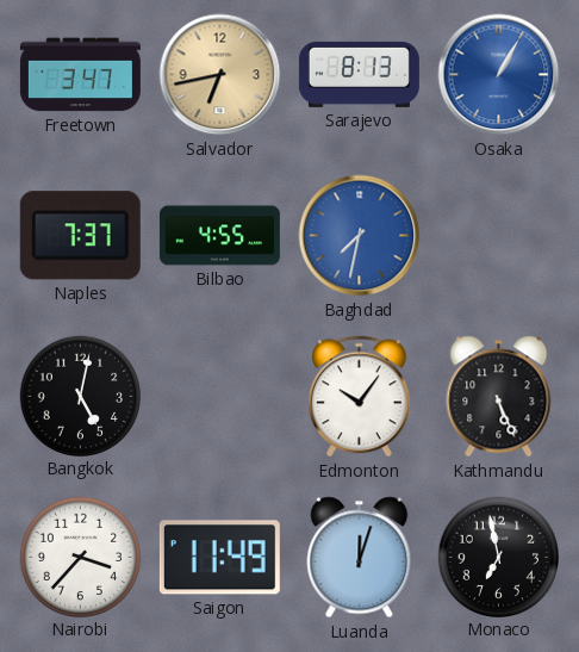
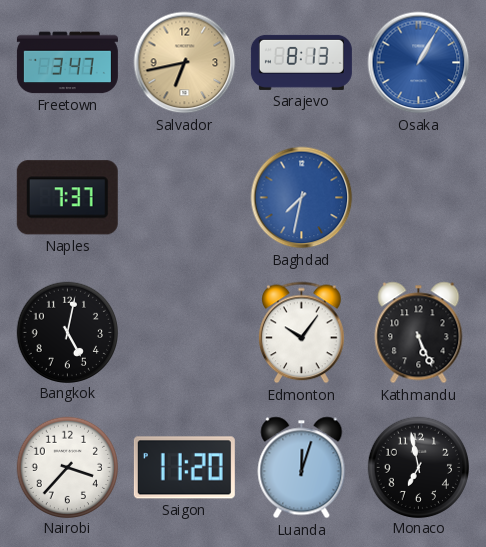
Bilbao: 4:55 -> none
Saigon: 11:49 -> 11:20
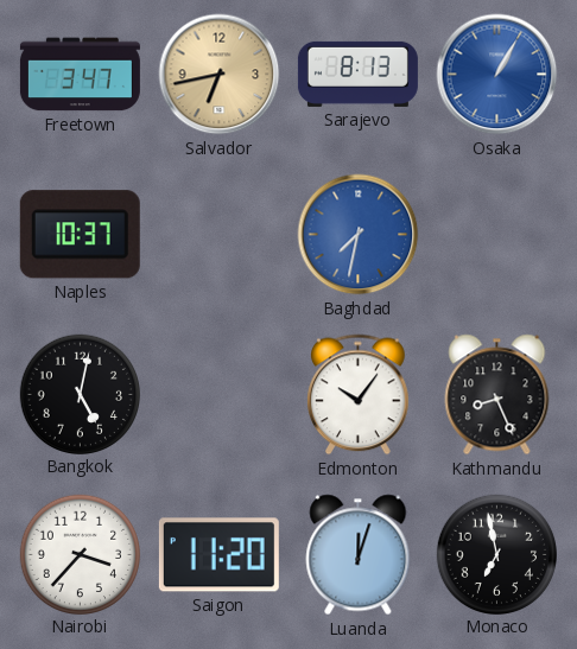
Naples: 7:37 -> 10:37
Kathmandu: 5:26 -> 8:26
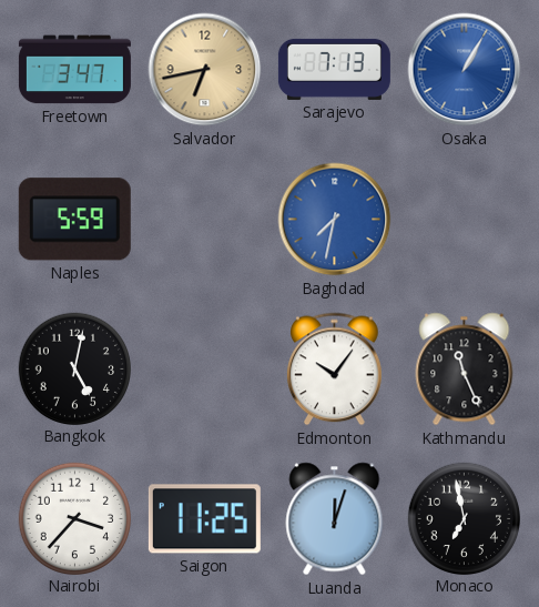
Sarajevo: 8:13 -> 7:13
Naples: 10:37 -> 5:59
Kathmandu: 8:26 -> 11:26
Saigon: 11:20 -> 11:25
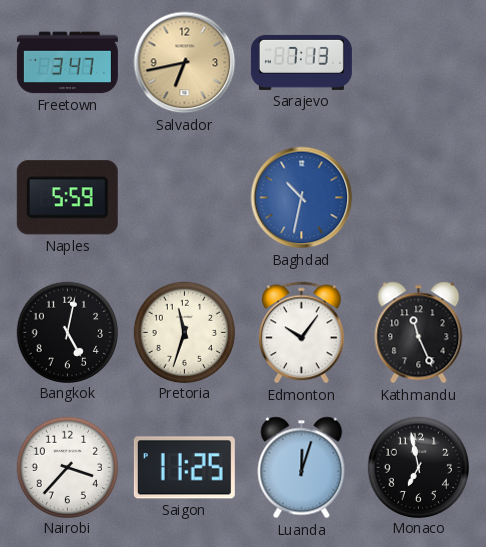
Osaka: 1:05 -> none
Baghdad: 7:32 -> 10:32
Pretoria: none -> 11:33
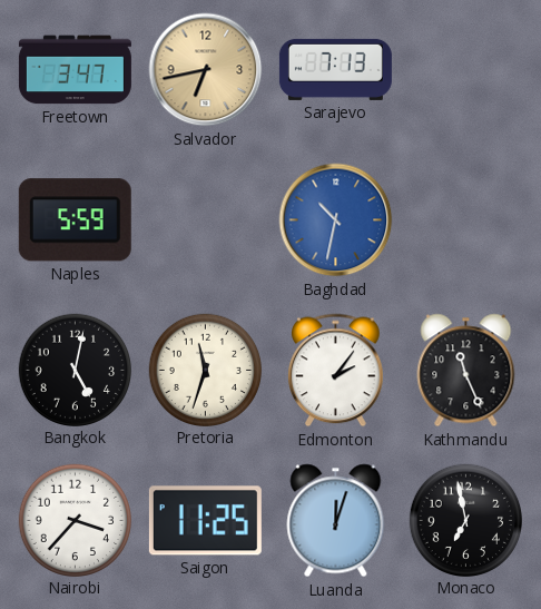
Edmonton: 10:06 -> 2:06
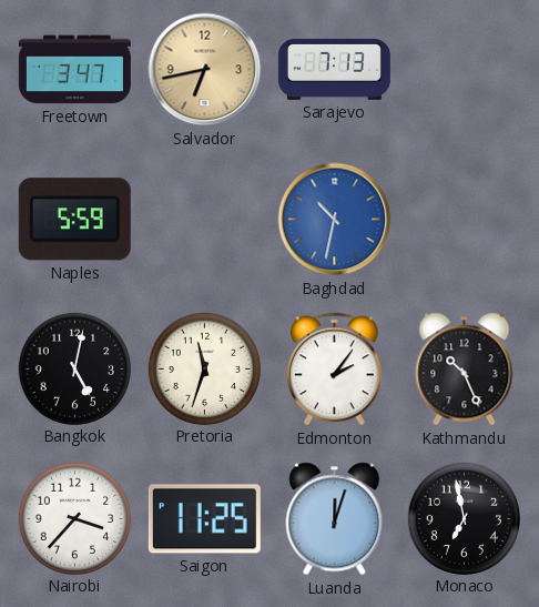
Kathmandu: 11:26 -> 10:26
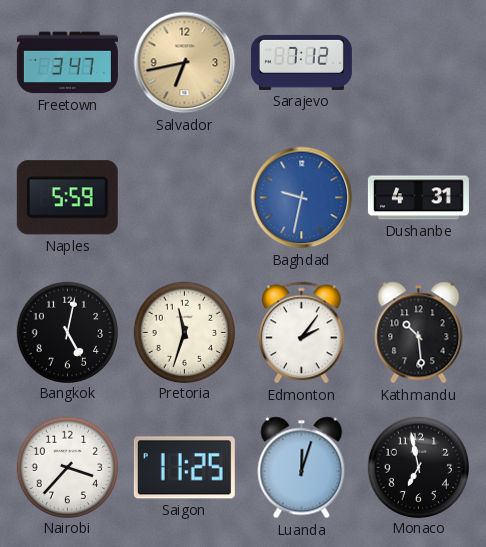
Sarajevo: 7:13 -> 7:12
Baghdad: 10:32 -> 9:32
Dushanbe: none -> 4:31
Kathmandu: 10:26 -> 10:29
